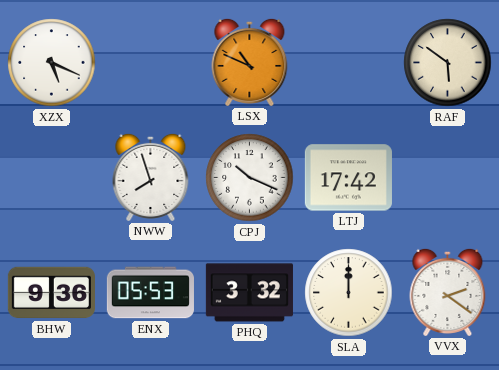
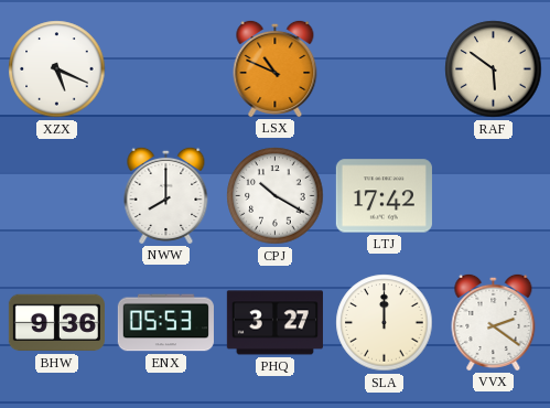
NWW: 7:57 -> 8:00
CPJ: 10:19 -> 10:20
PHQ: 3:32 -> 3:27
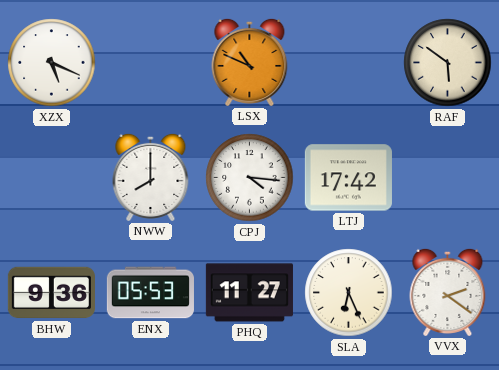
CPJ: 10:20 -> 4:16
PHQ: 3:27 -> 11:27
SLA: 12:00 -> 6:26
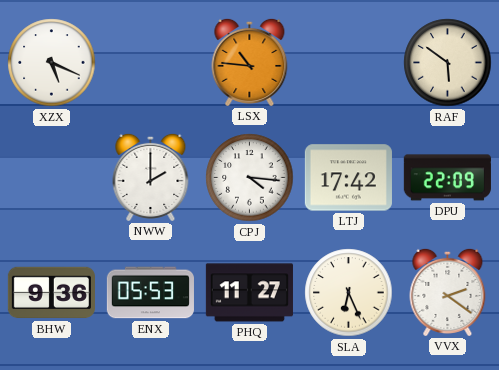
LSX: 10:49 -> 10:46
NWW: 8:00 -> 2:00
DPU: none -> 22:09
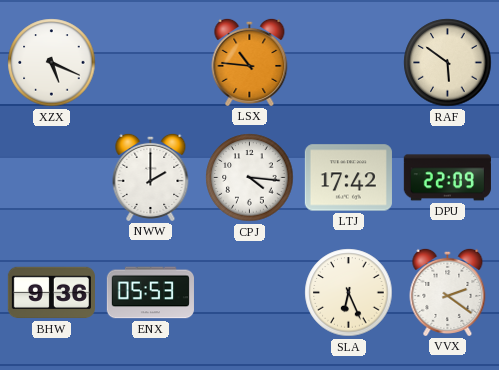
PHQ: 11:27 -> none
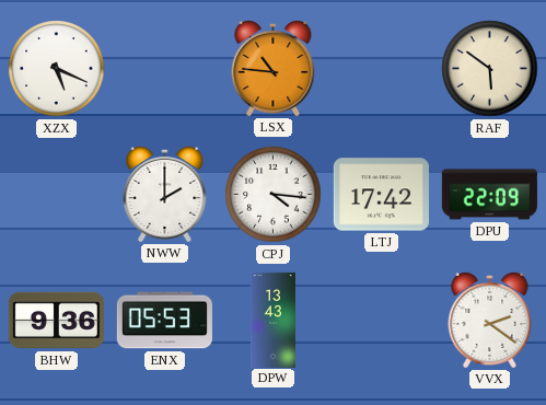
DPW: none -> 13:43
SLA: 6:26 -> none
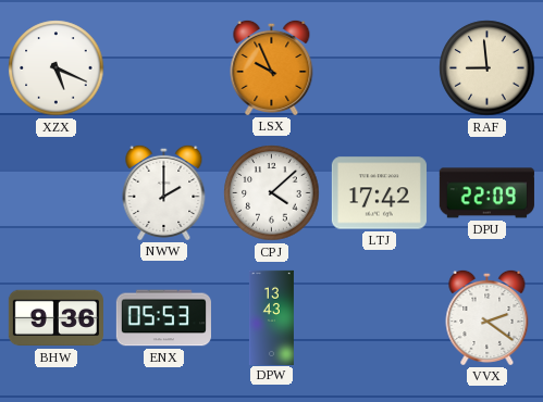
LSX: 10:46 -> 9:56
RAF: 5:51 -> 8:59
CPJ: 4:16 -> 4:08
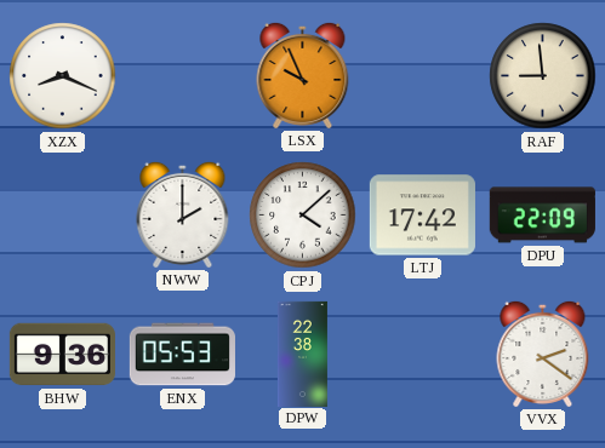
XZX: 5:19 -> 8:19
DPW: 13:43 -> 22:38
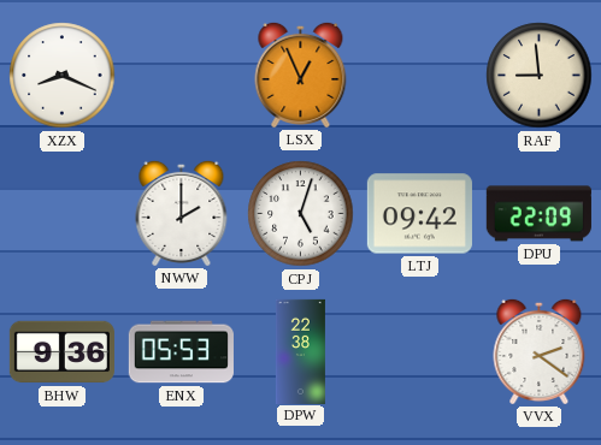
LSX: 9:56 -> 12:56
CPJ: 4:08 -> 5:03
LTJ: 17:42 -> 09:42
